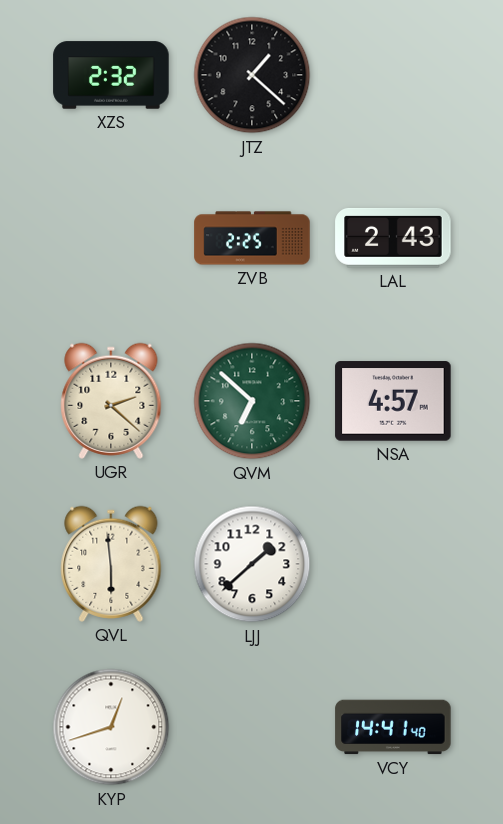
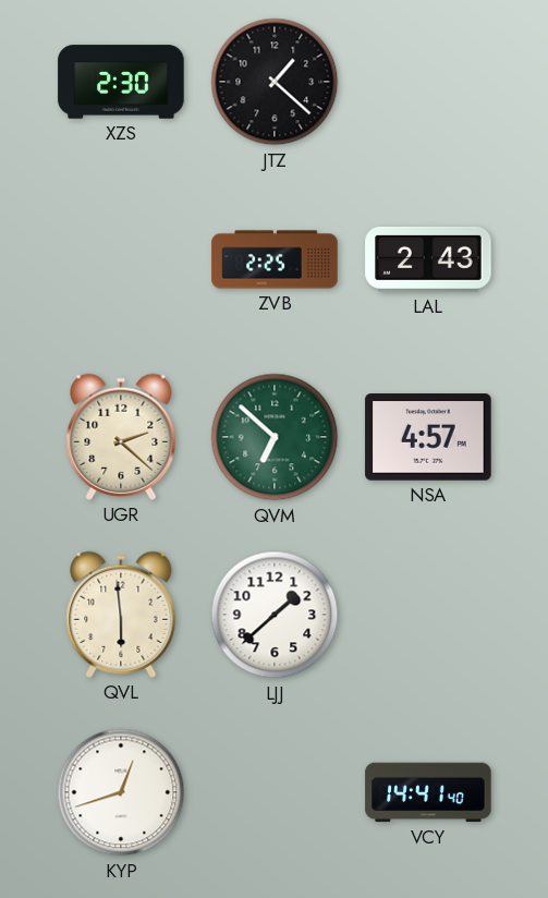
XZS: 2:32 -> 2:30
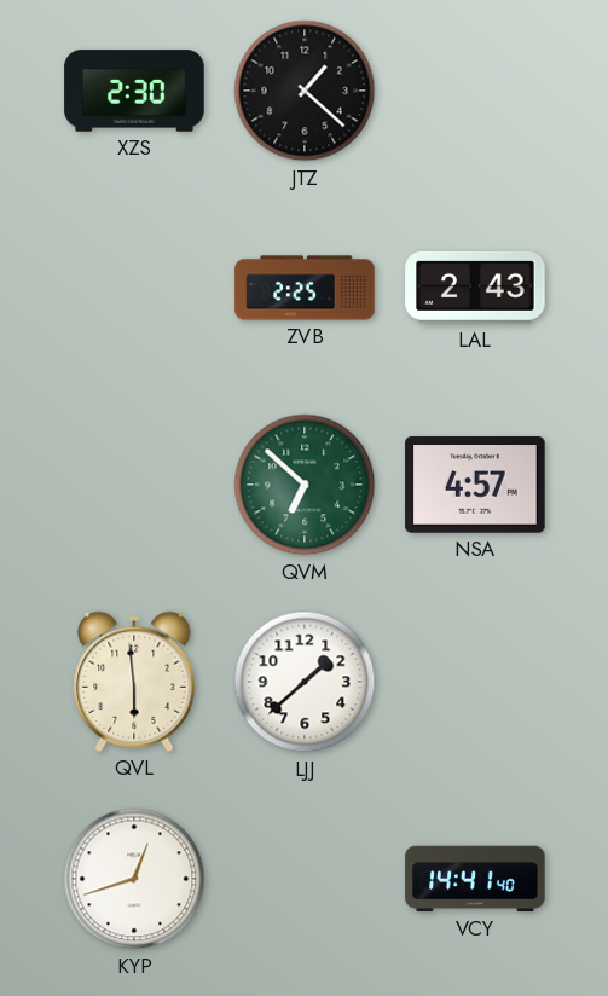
UGR: 2:22 -> none
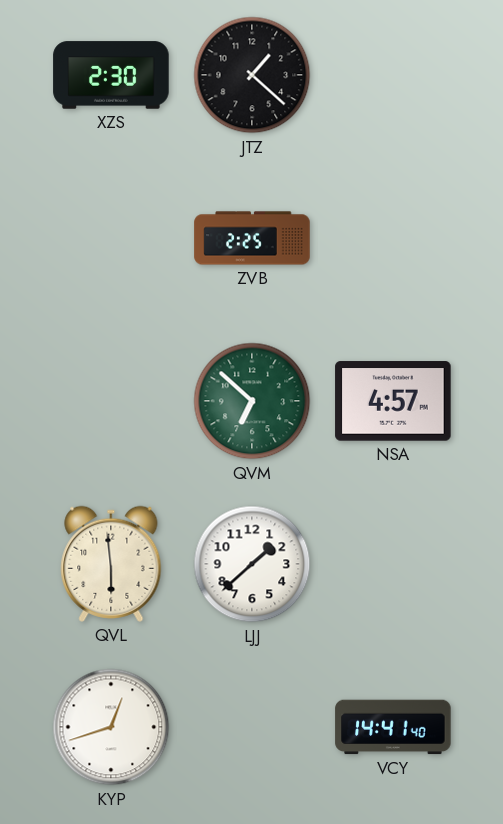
LAL: 2:43 -> none
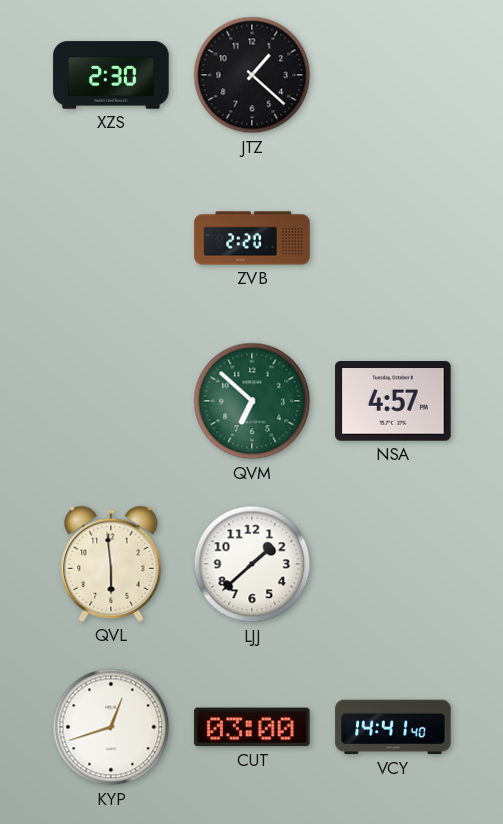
ZVB: 2:25 -> 2:20
CUT: none -> 03:00
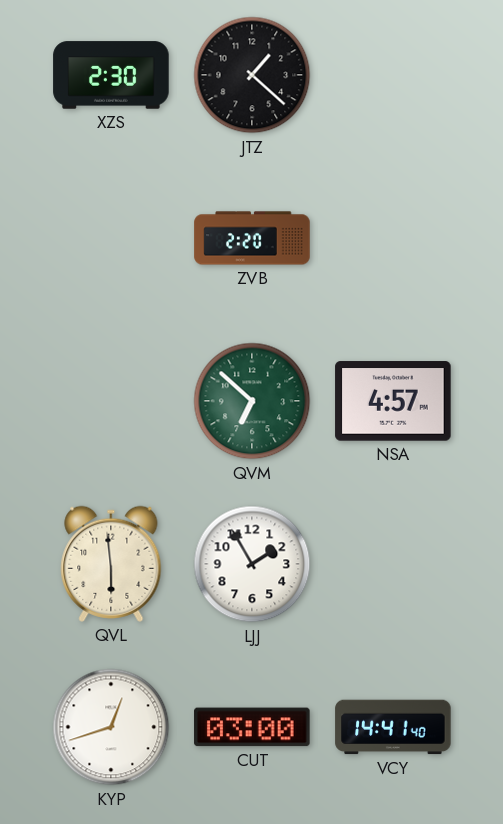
LJJ: 1:38 -> 1:55
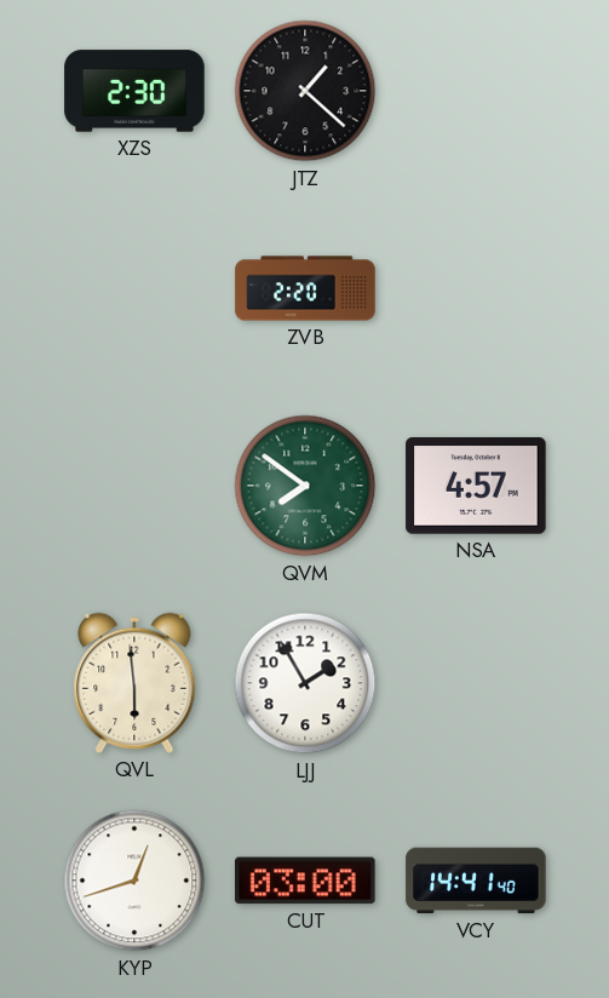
QVM: 6:52 -> 7:51
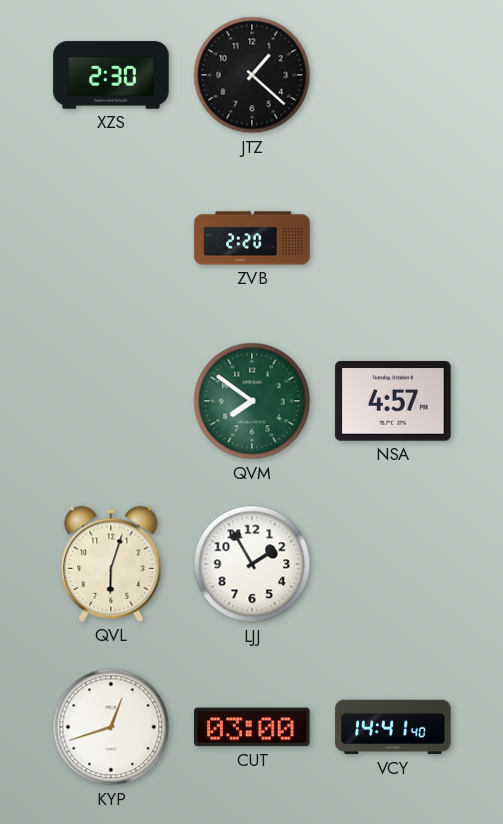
QVL: 5:59 -> 6:03
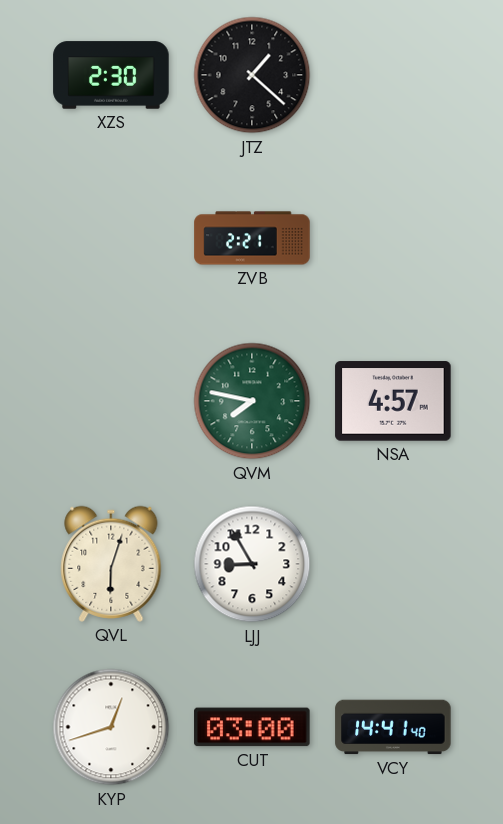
ZVB: 2:20 -> 2:21
QVM: 7:51 -> 7:47
LJJ: 1:55 -> 8:55
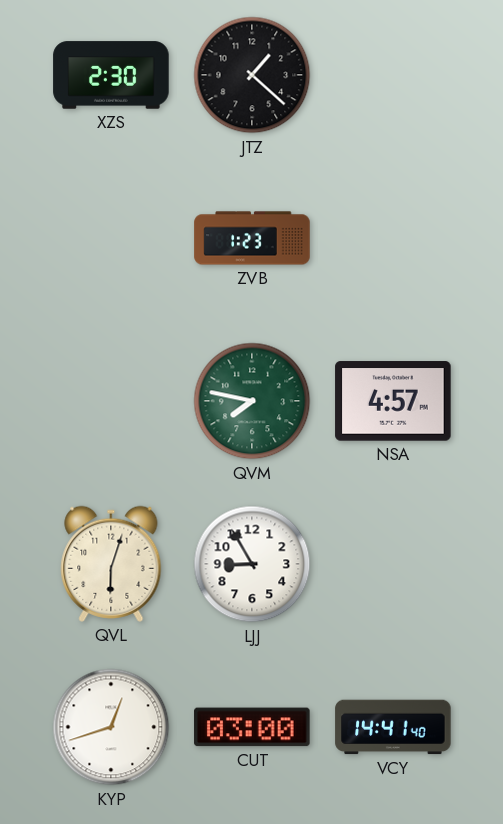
ZVB: 2:21 -> 1:23
